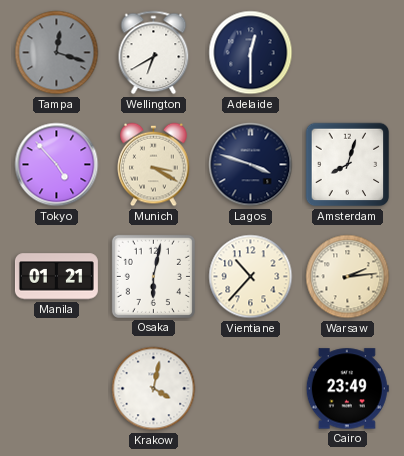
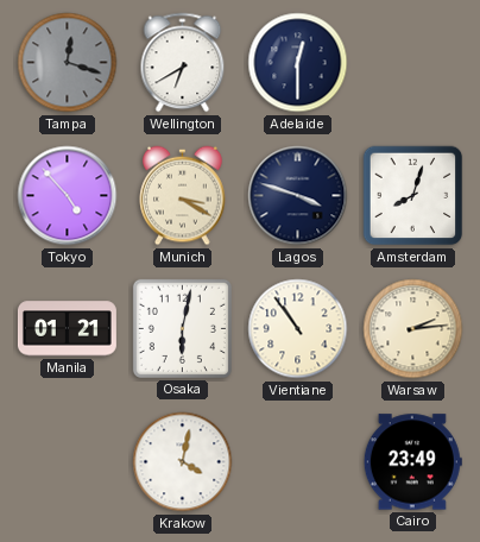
Vientiane: 10:37 -> 10:54
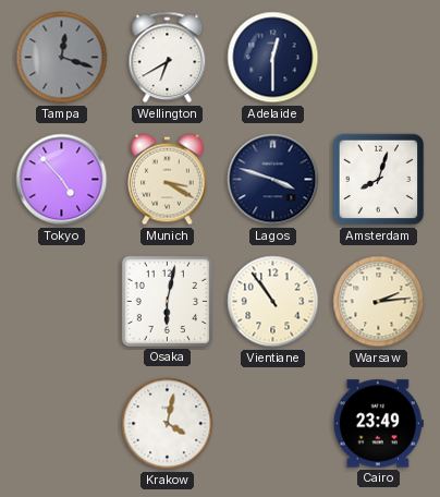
Manila: 01:21 -> none
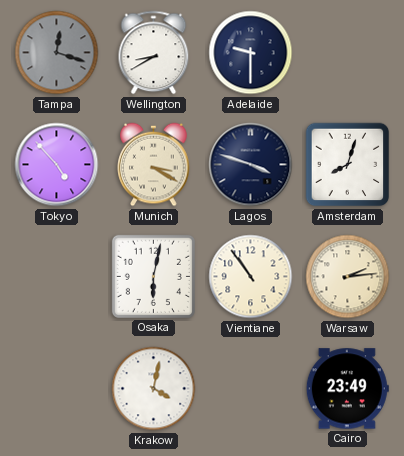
Wellington: 6:40 -> 8:40
Adelaide: 12:30 -> 9:30
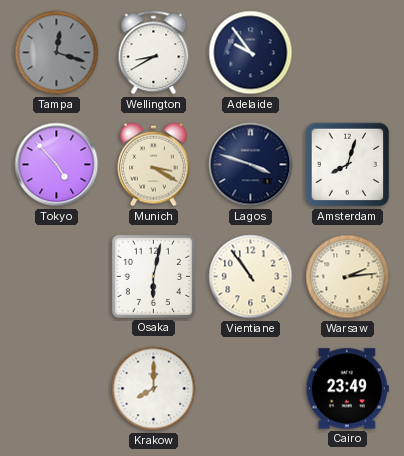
Adelaide: 9:30 -> 9:54
Krakow: 4:02 -> 8:00
